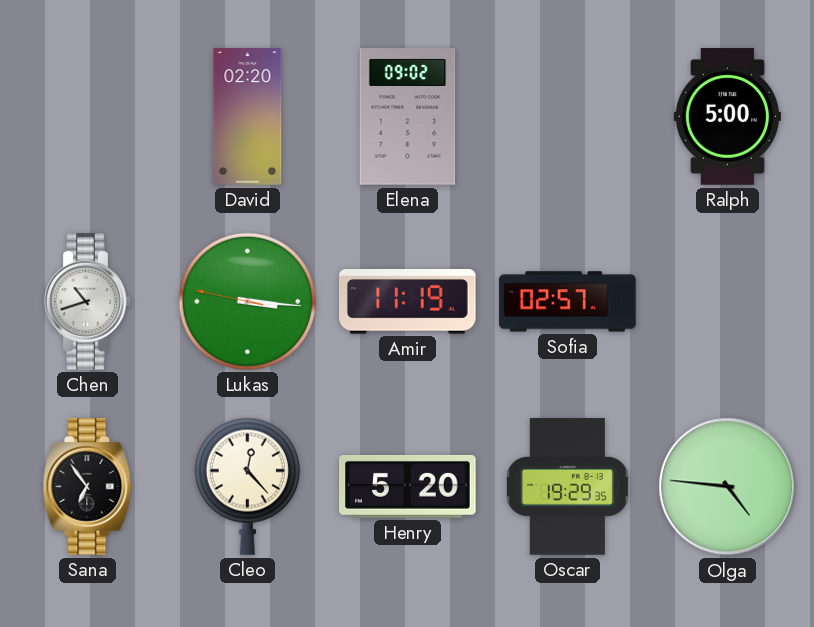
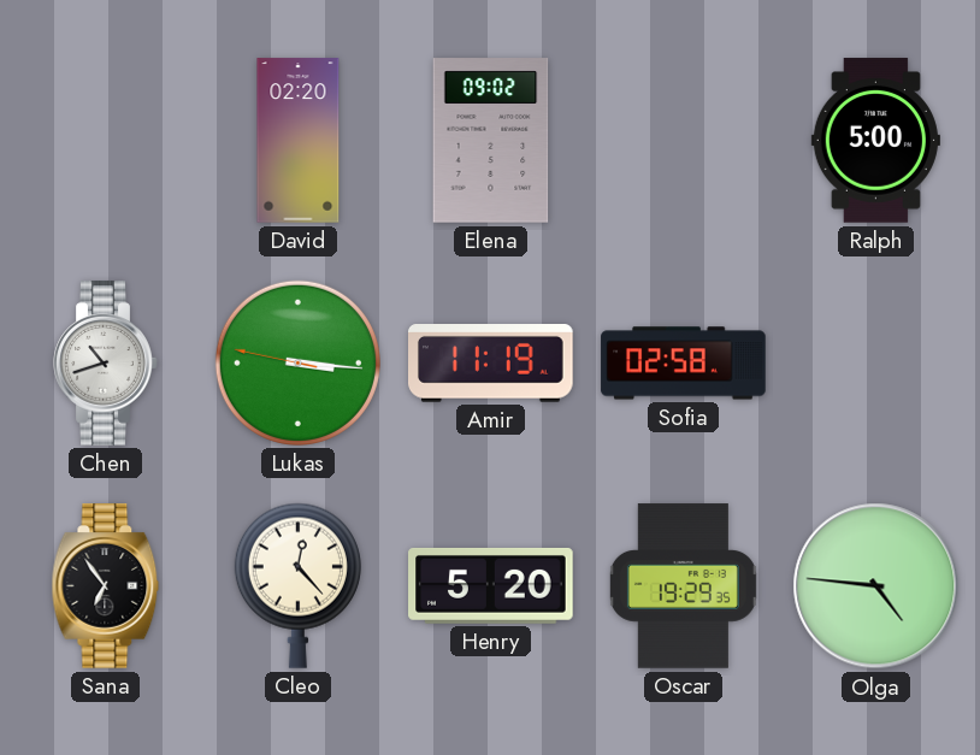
Sofia: 02:57 -> 02:58
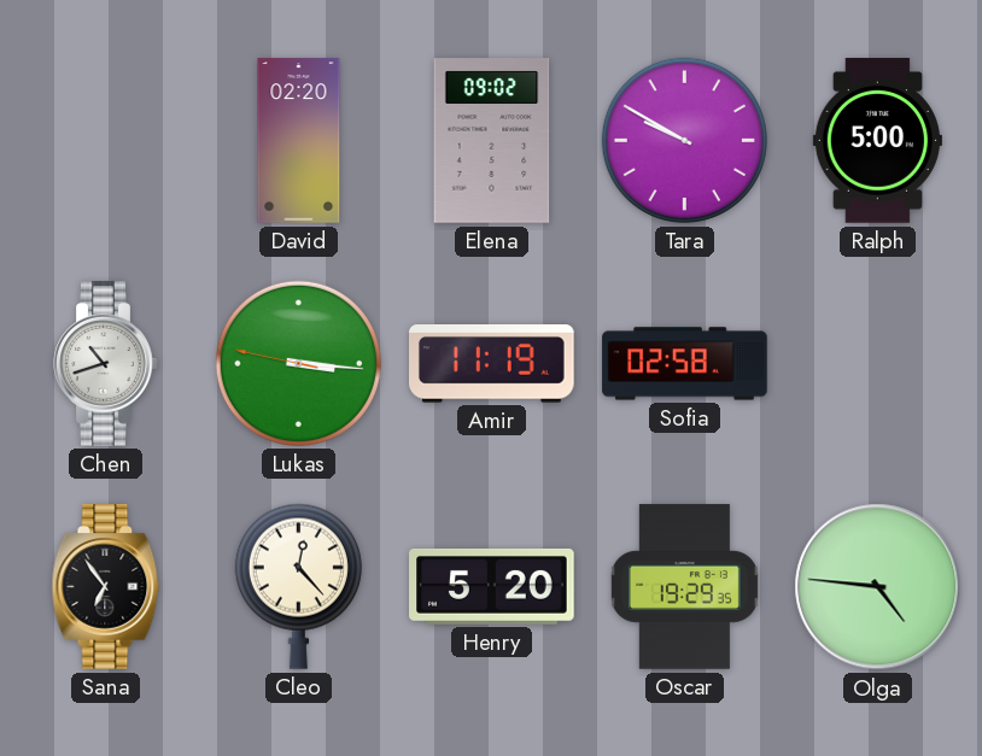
Tara: none -> 9:50
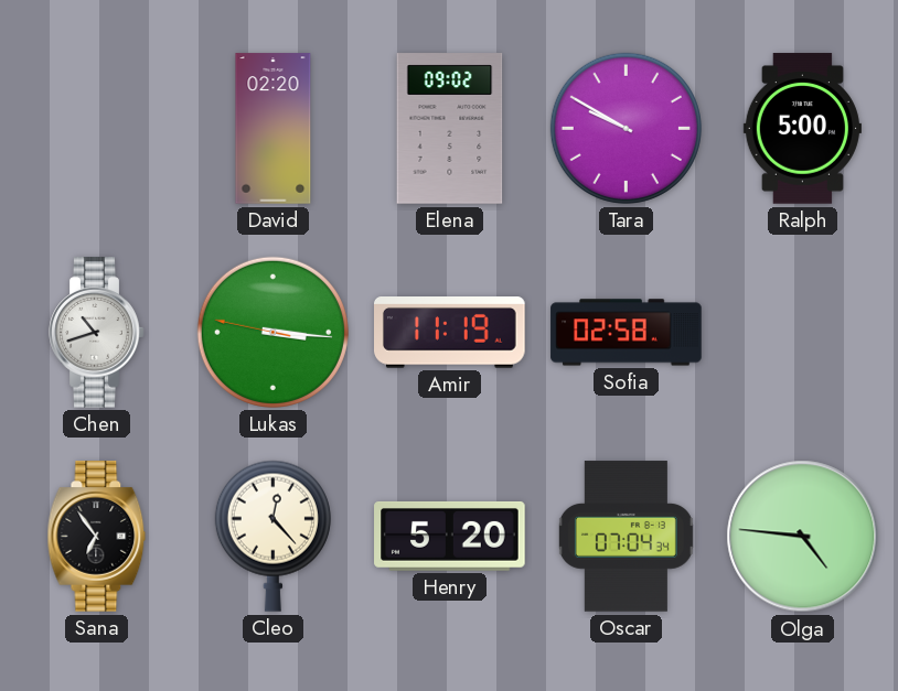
Oscar: 19:29 -> 07:04
